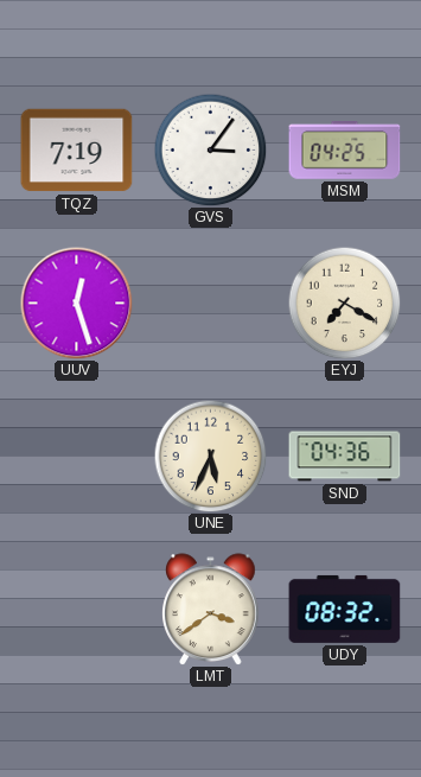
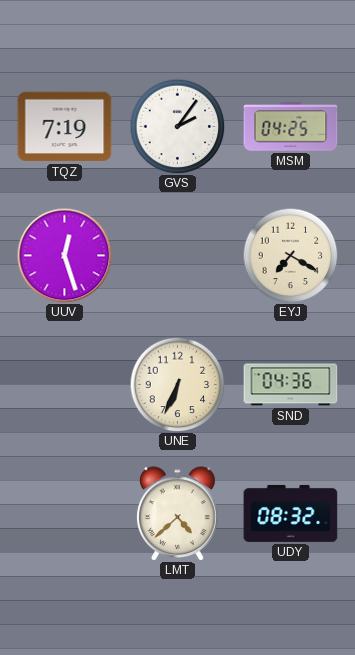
GVS: 3:06 -> 2:06
UNE: 5:34 -> 6:34
LMT: 3:39 -> 4:38
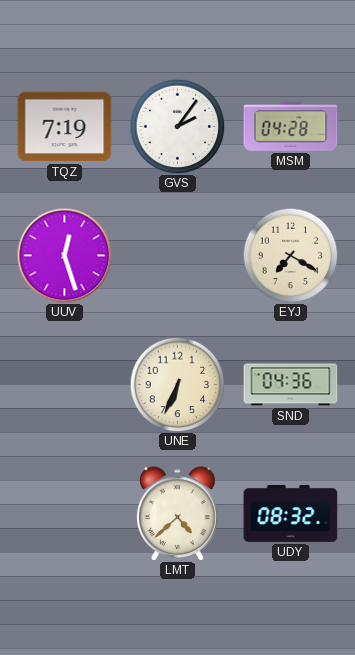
MSM: 04:25 -> 04:28
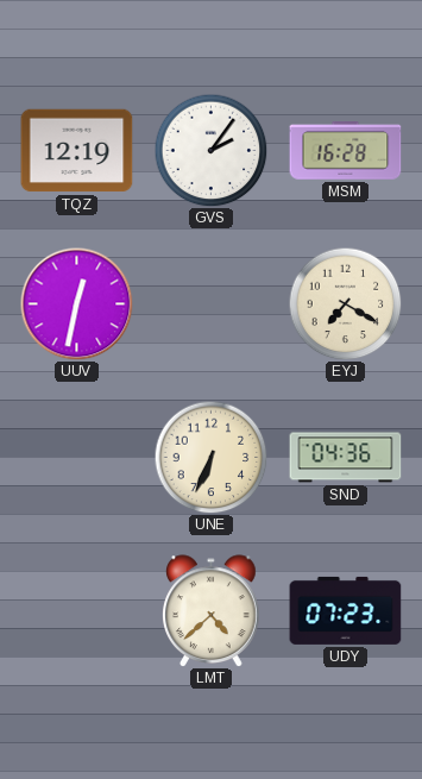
TQZ: 7:19 -> 12:19
MSM: 04:28 -> 16:28
UUV: 12:27 -> 12:32
UDY: 08:32 -> 07:23
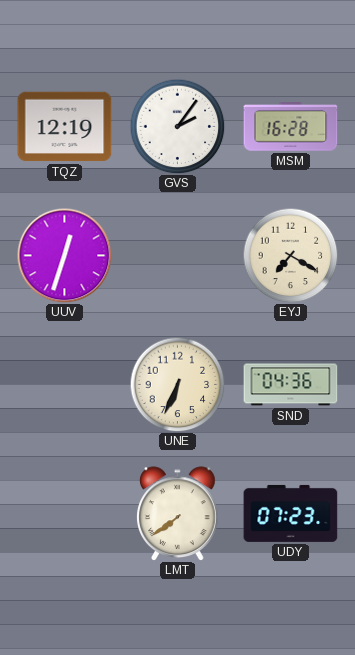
UUV: 12:32 -> 12:33
LMT: 4:38 -> 7:39
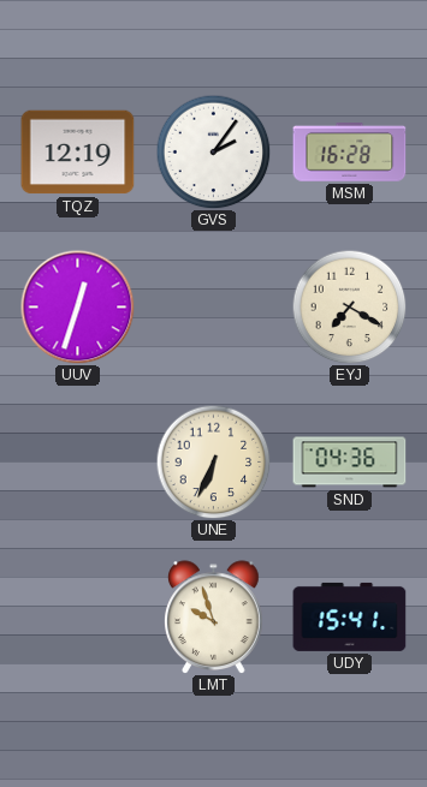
LMT: 7:39 -> 9:57
UDY: 07:23 -> 15:41
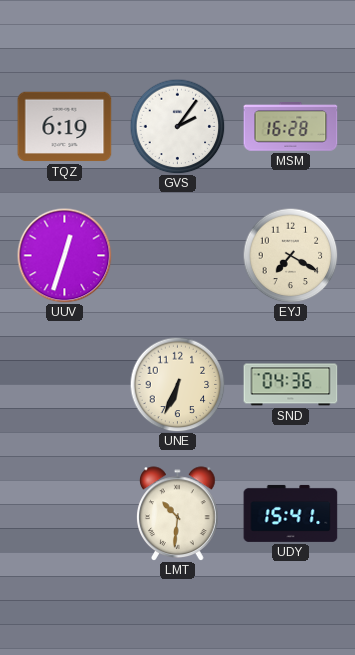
TQZ: 12:19 -> 6:19
LMT: 9:57 -> 10:31
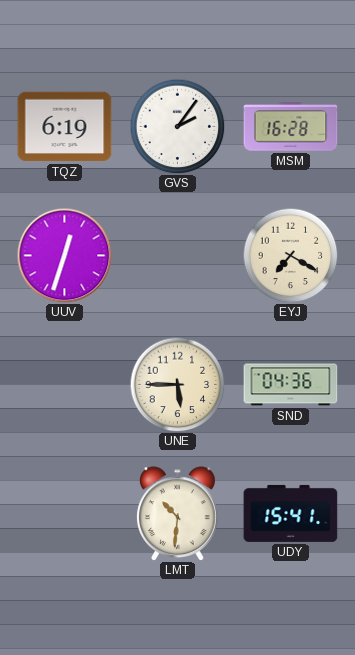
UNE: 6:34 -> 5:45
